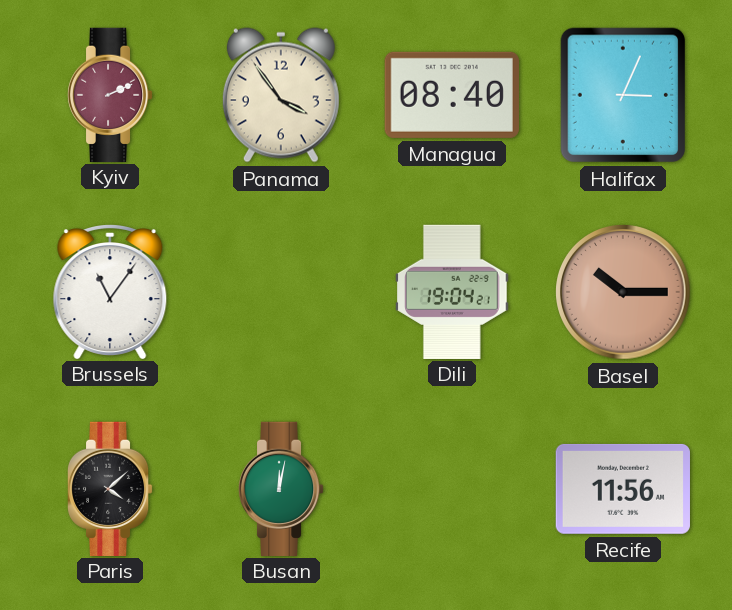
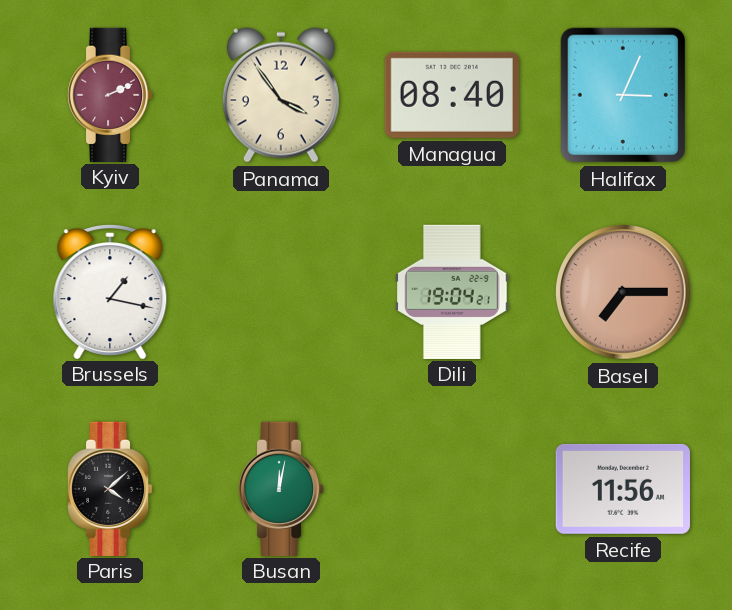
Brussels: 11:06 -> 1:17
Basel: 10:15 -> 7:15
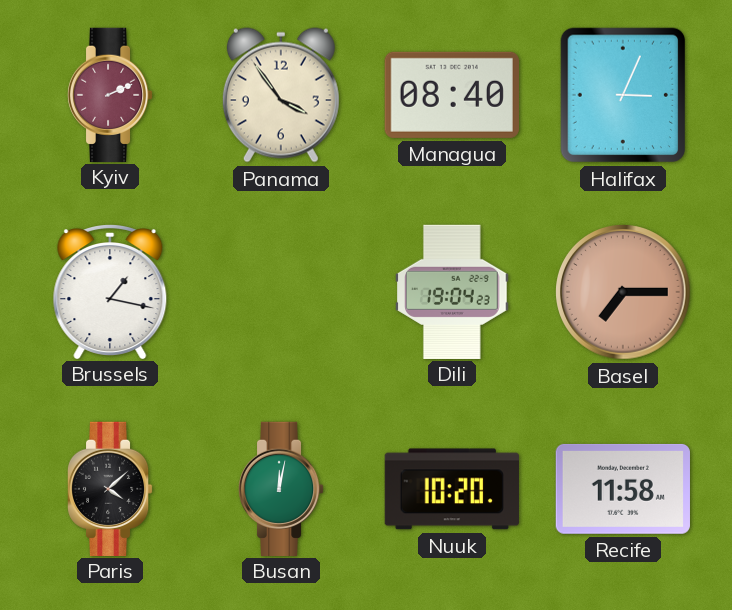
Dili: 19:04:21 -> 19:04:23
Nuuk: none -> 10:20
Recife: 11:56 -> 11:58
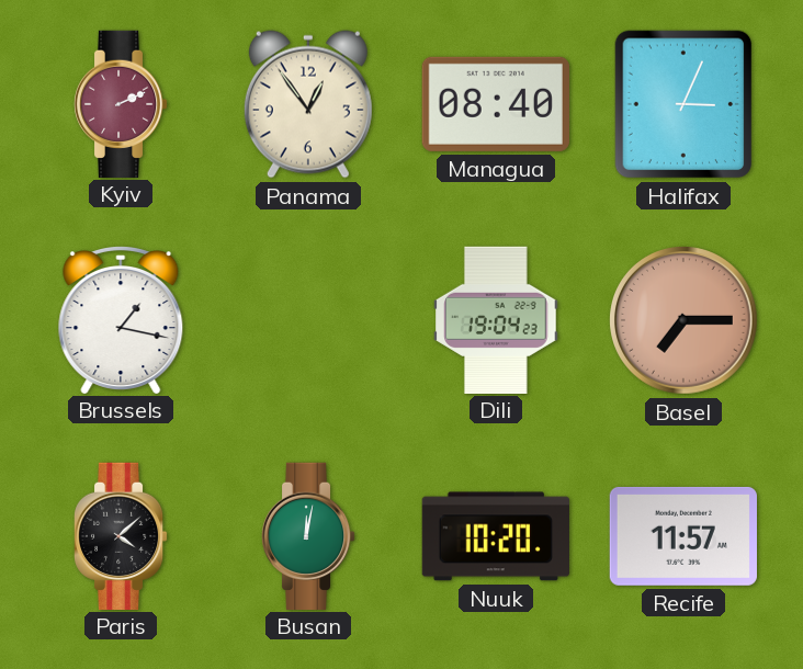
Panama: 3:54 -> 12:54
Recife: 11:58 -> 11:57
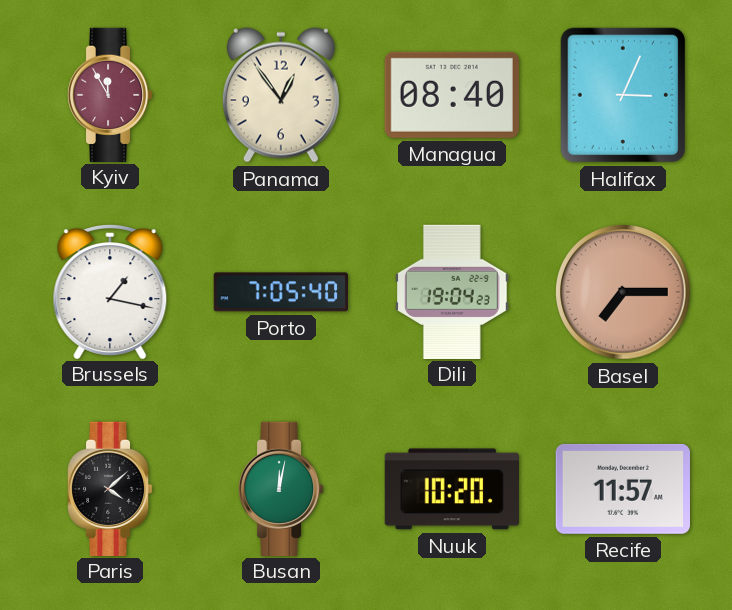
Kyiv: 2:11 -> 11:55
Porto: none -> 7:05
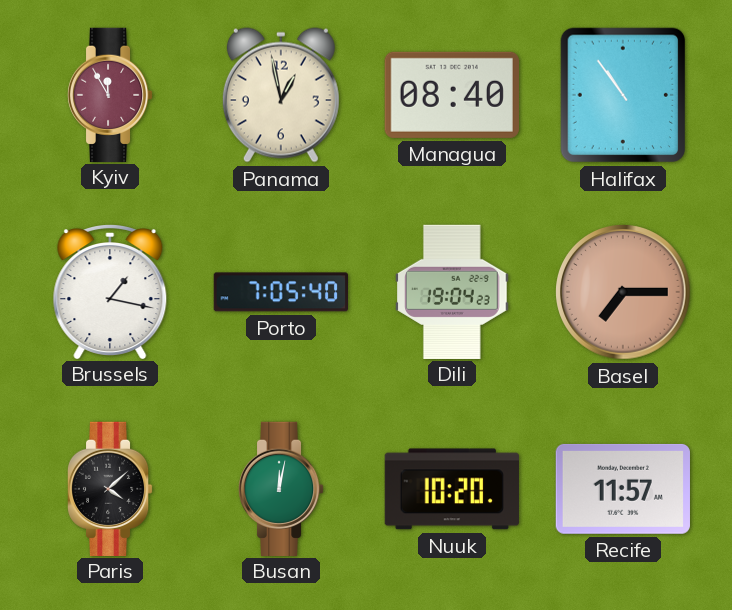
Panama: 12:54 -> 12:58
Halifax: 3:04 -> 10:54
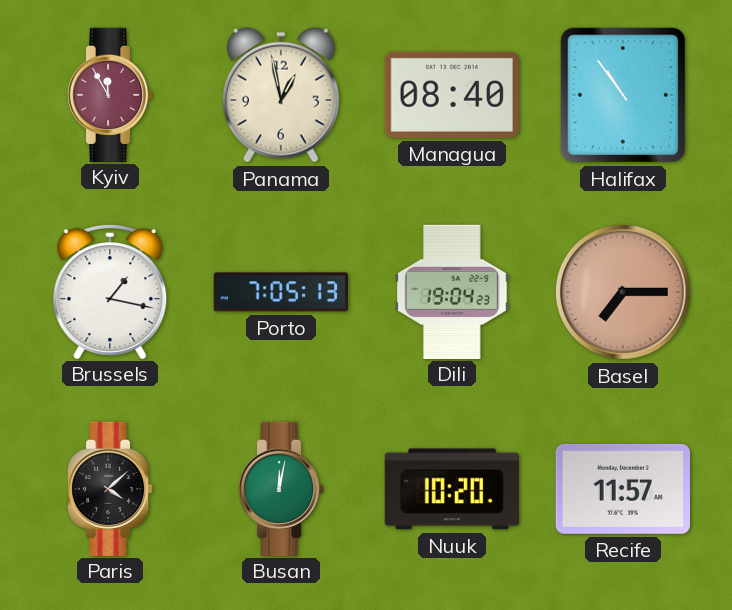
Porto: 7:05:40 -> 7:05:13
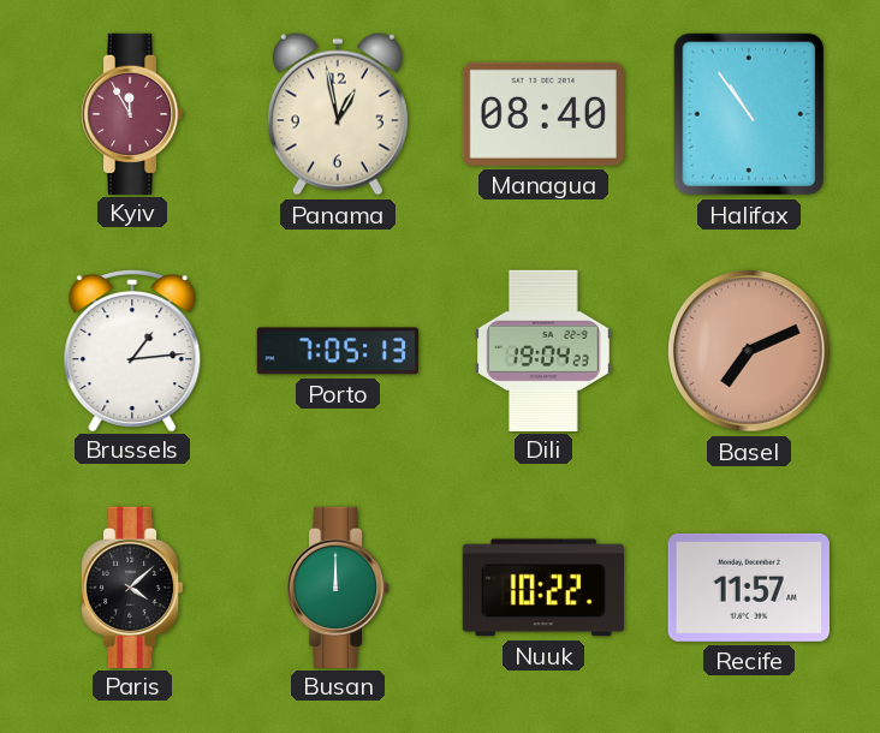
Brussels: 1:17 -> 1:14
Basel: 7:15 -> 7:11
Busan: 12:02 -> 12:00
Nuuk: 10:20 -> 10:22
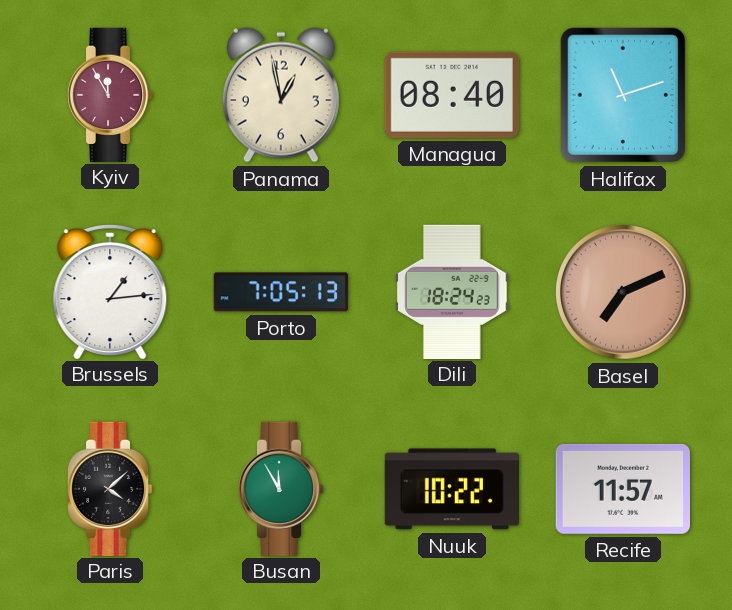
Halifax: 10:54 -> 11:12
Dili: 19:04 -> 18:24
Busan: 12:00 -> 11:55
